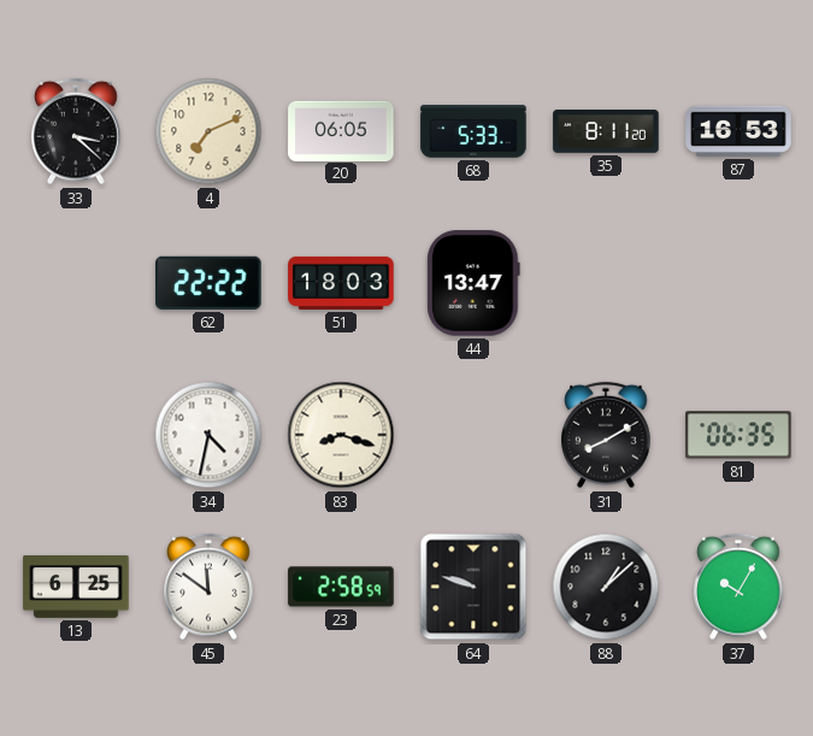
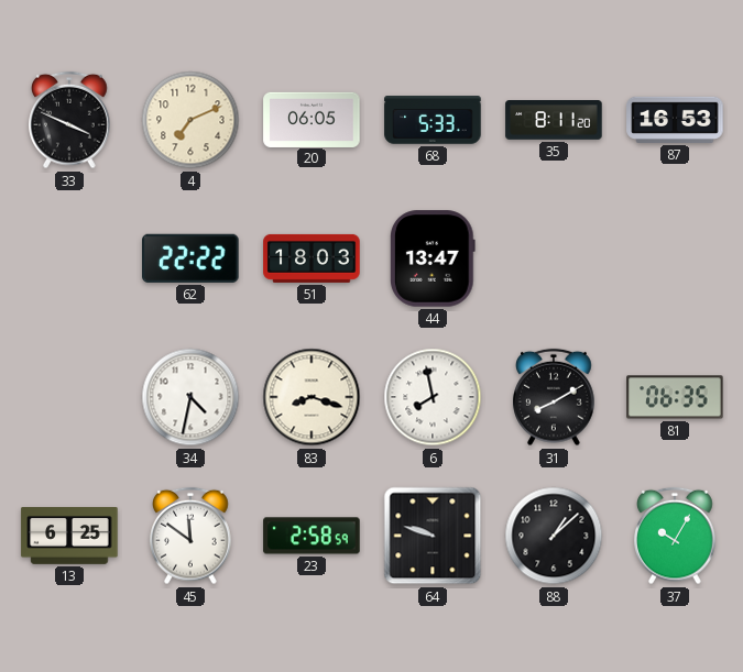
33: 3:22 -> 3:49
6: none -> 7:58
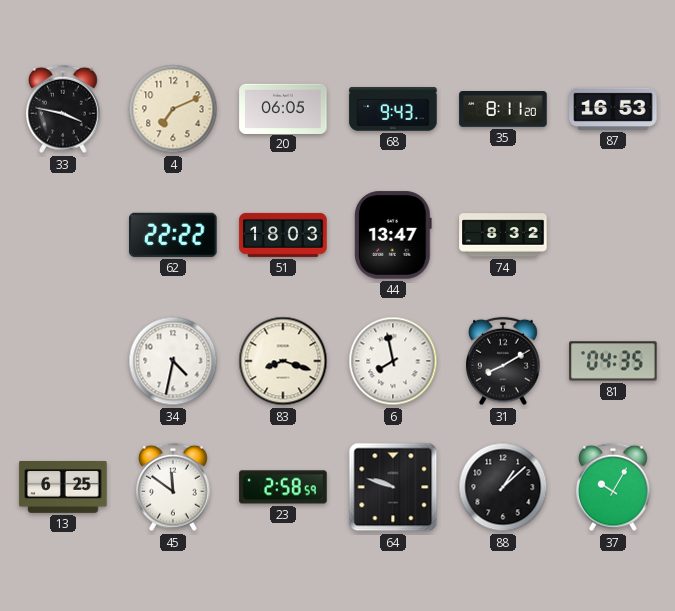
33: 3:49 -> 3:47
68: 5:33 -> 9:43
74: none -> 8:32
81: 06:35 -> 04:35
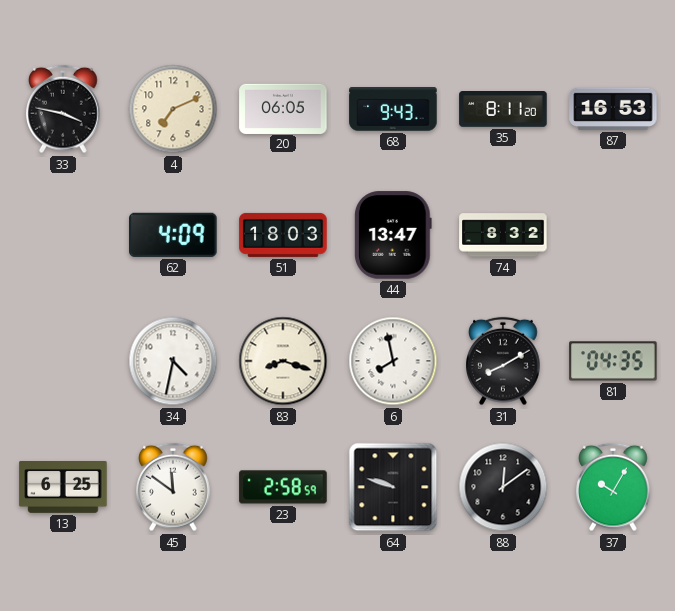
62: 22:22 -> 4:09
88: 1:08 -> 12:09
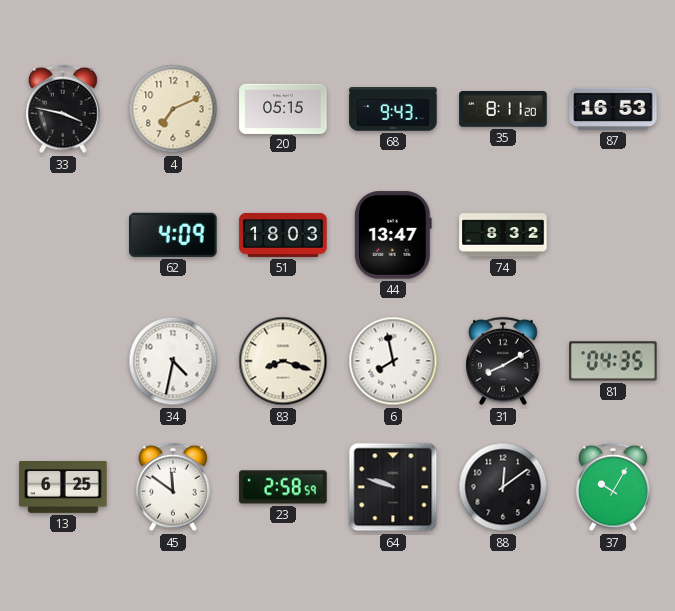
20: 06:05 -> 05:15
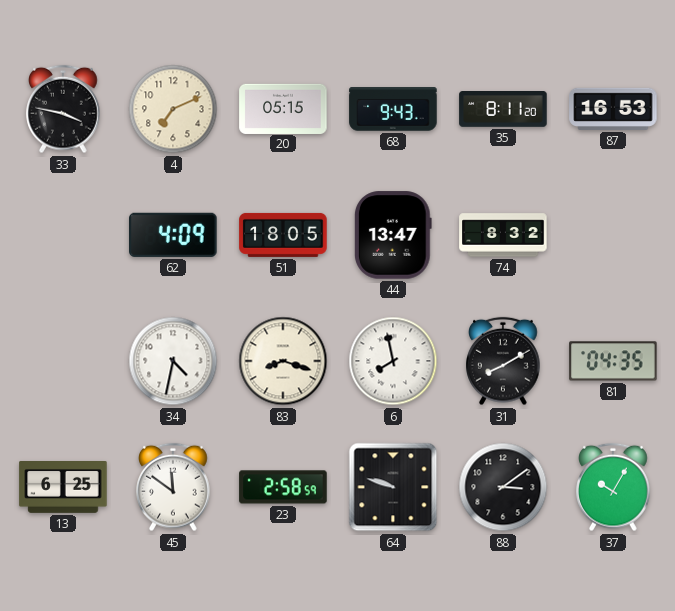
51: 18:03 -> 18:05
88: 12:09 -> 3:09
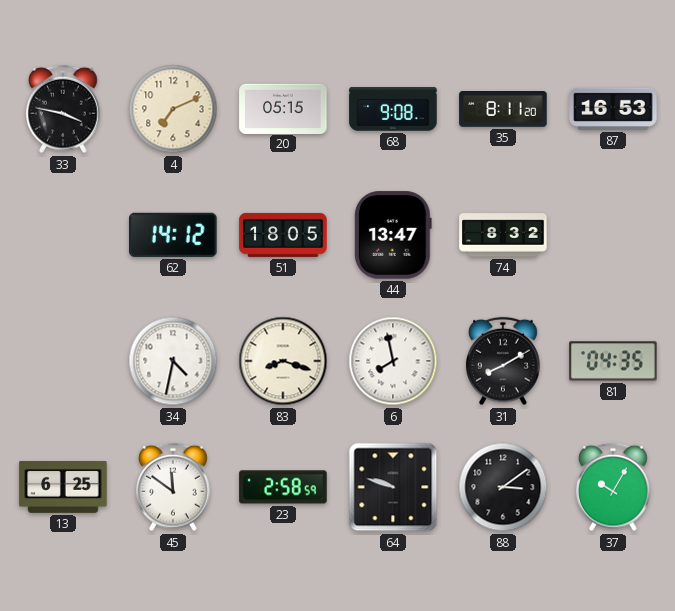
68: 9:43 -> 9:08
62: 4:09 -> 14:12
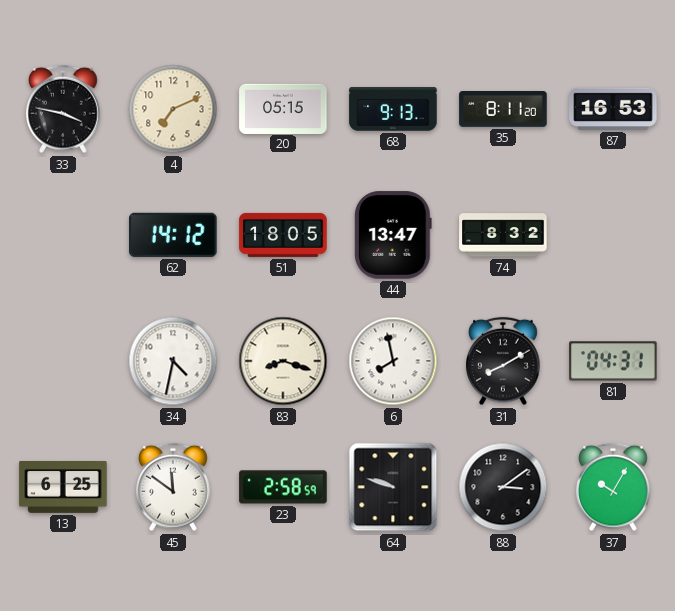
68: 9:08 -> 9:13
81: 04:35 -> 04:31
